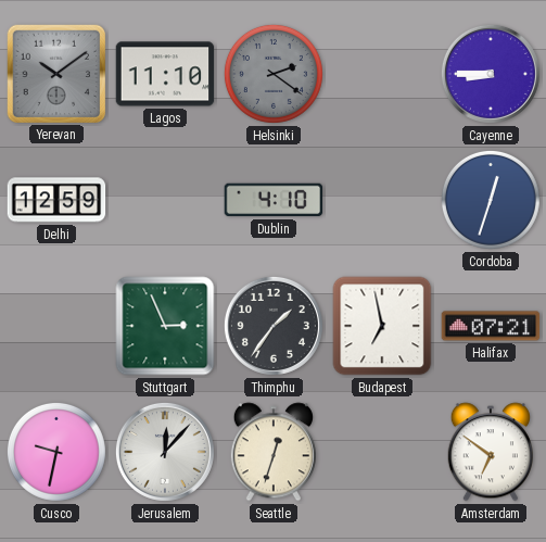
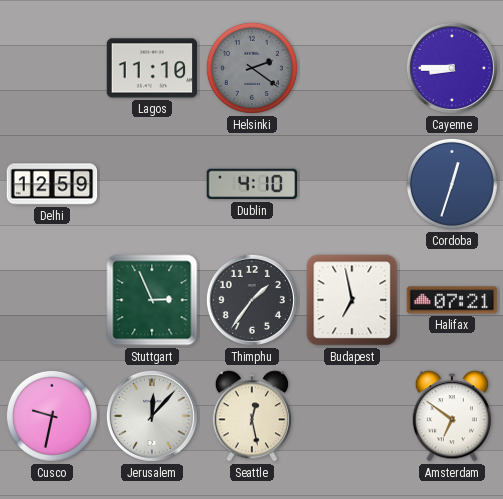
Yerevan: 10:09 -> none
Seattle: 12:33 -> 12:28
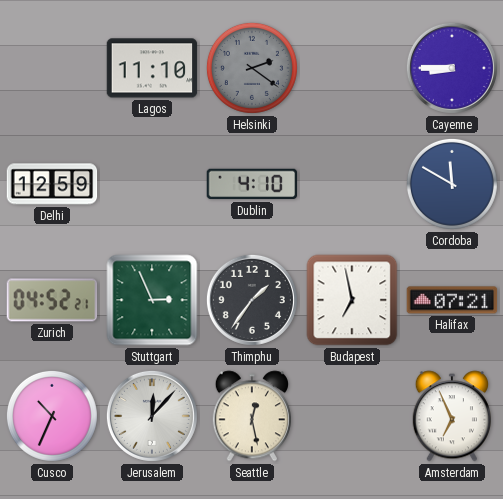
Cordoba: 12:33 -> 11:50
Zurich: none -> 04:52
Cusco: 9:32 -> 10:34
Amsterdam: 6:51 -> 6:56
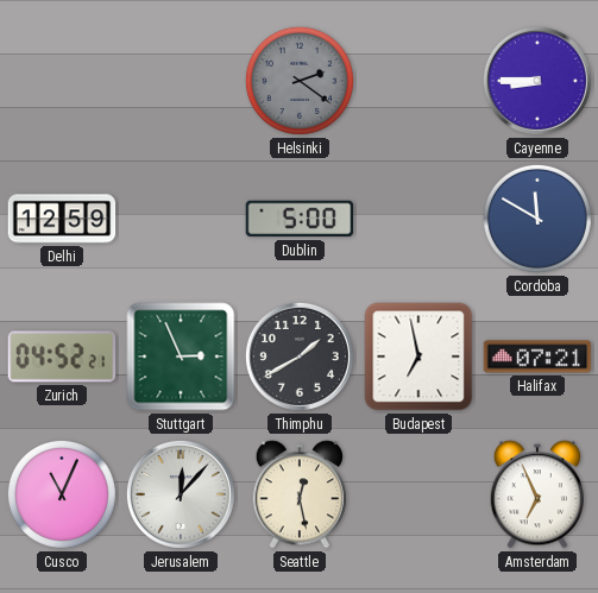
Lagos: 11:10 -> none
Dublin: 4:10 -> 5:00
Thimphu: 1:36 -> 1:40
Cusco: 10:34 -> 11:04
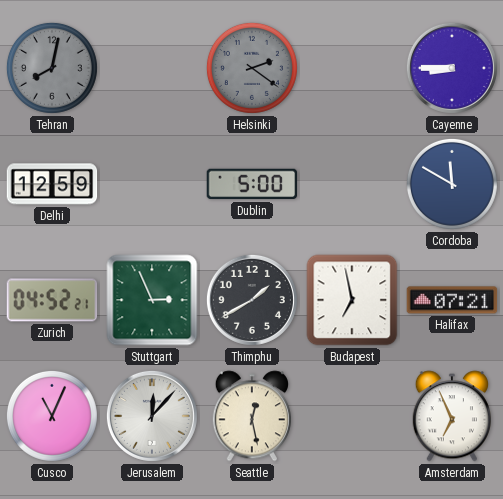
Tehran: none -> 8:02
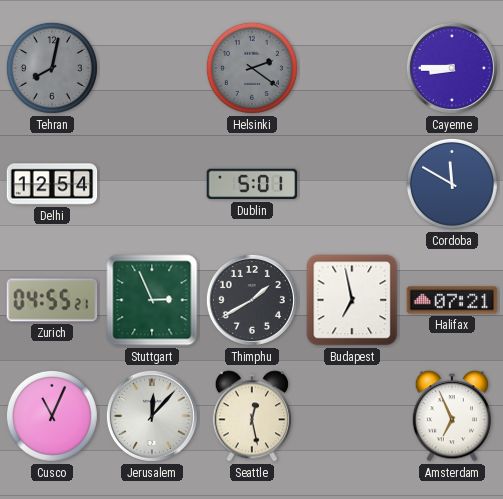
Delhi: 12:59 -> 12:54
Dublin: 5:00 -> 5:01
Zurich: 04:52 -> 04:55
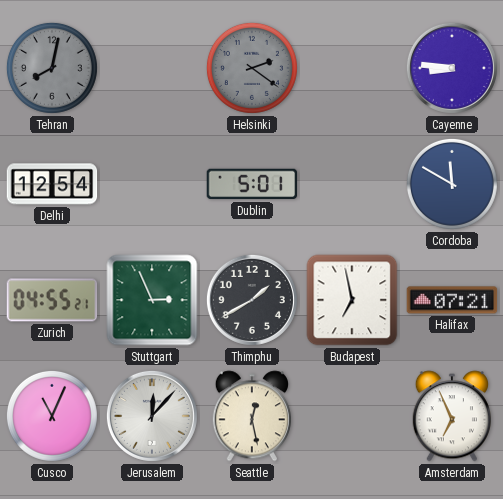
Cayenne: 8:45 -> 8:46
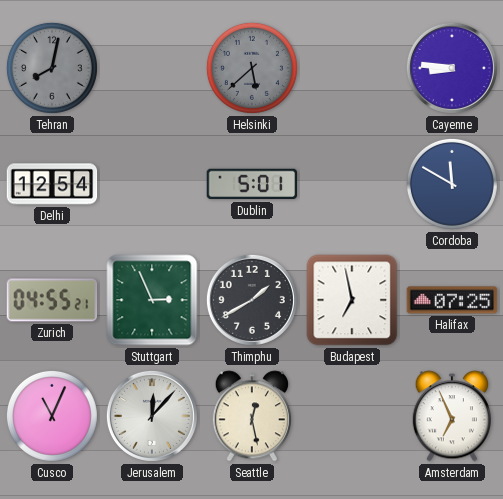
Helsinki: 2:21 -> 5:38
Halifax: 07:21 -> 07:25
